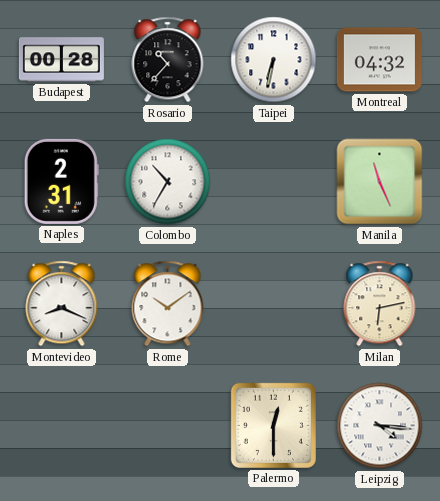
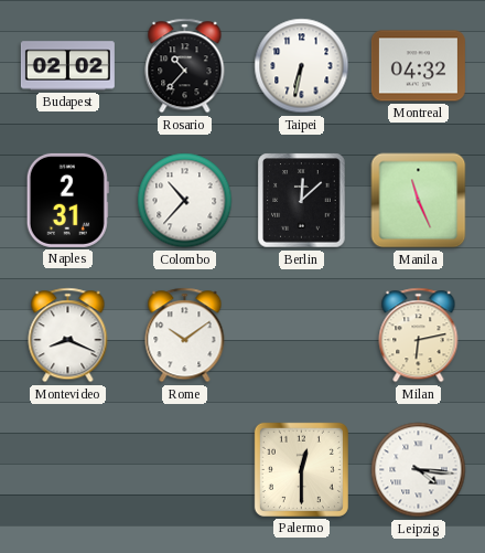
Budapest: 00:28 -> 02:02
Colombo: 10:35 -> 10:37
Berlin: none -> 12:08
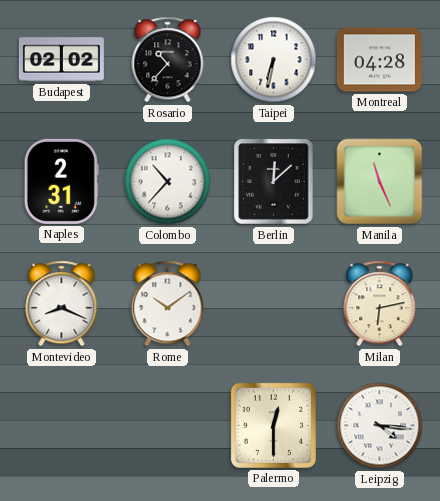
Montreal: 04:32 -> 04:28
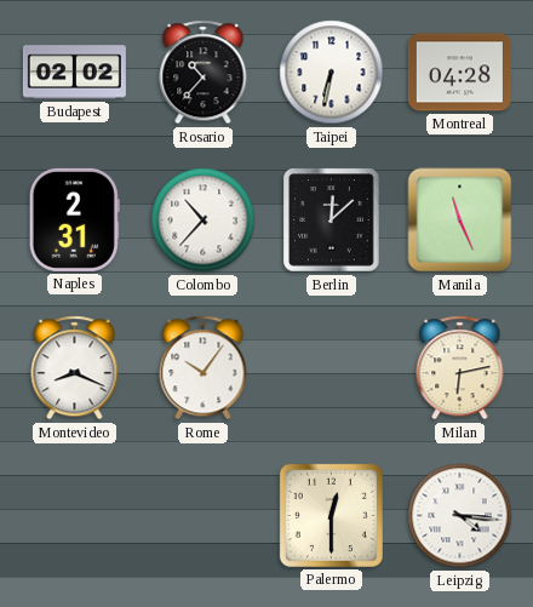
Rome: 10:09 -> 10:06
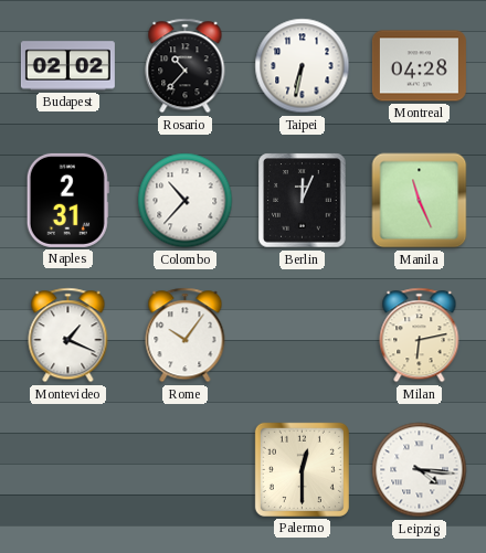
Berlin: 12:08 -> 12:04
Montevideo: 8:19 -> 1:19
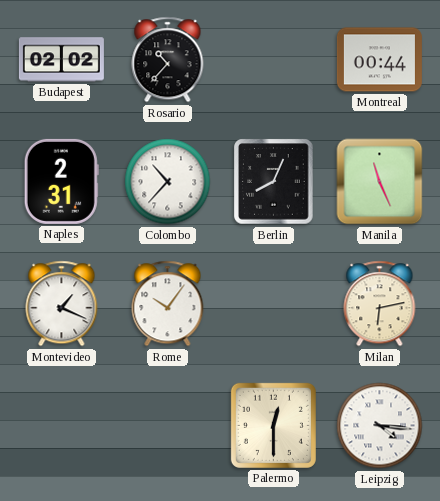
Taipei: 6:32 -> none
Montreal: 04:28 -> 00:44
Berlin: 12:04 -> 8:04
